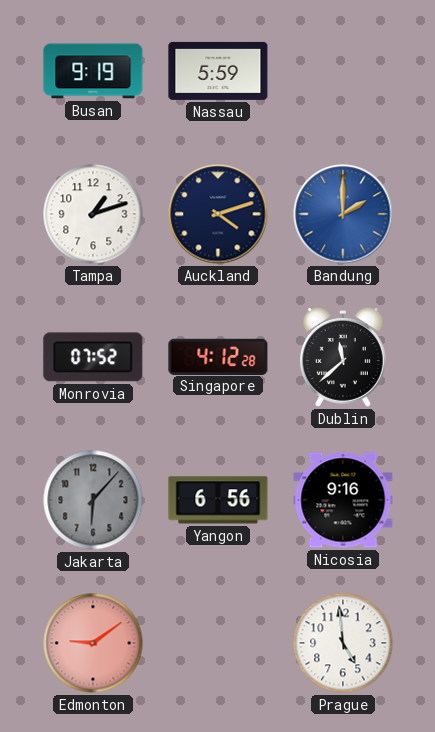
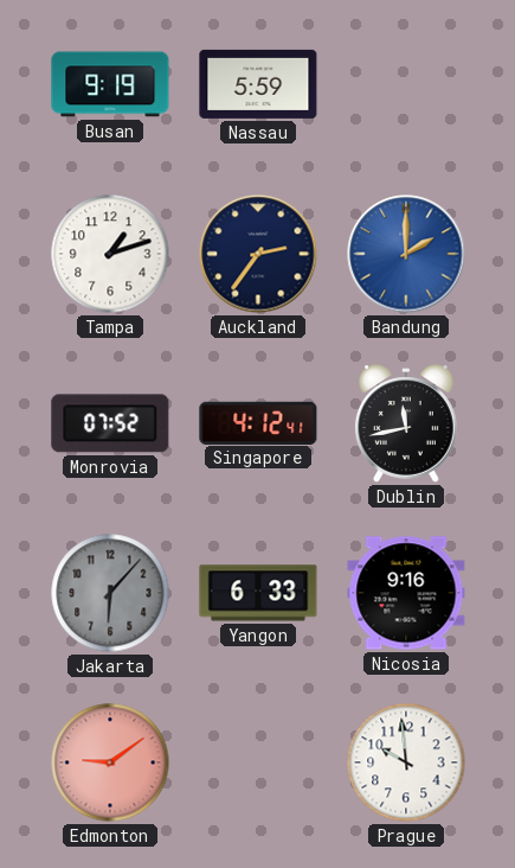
Auckland: 4:12 -> 2:36
Singapore: 4:12:28 -> 4:12:41
Dublin: 11:38 -> 11:43
Yangon: 6:56 -> 6:33
Prague: 4:59 -> 9:59
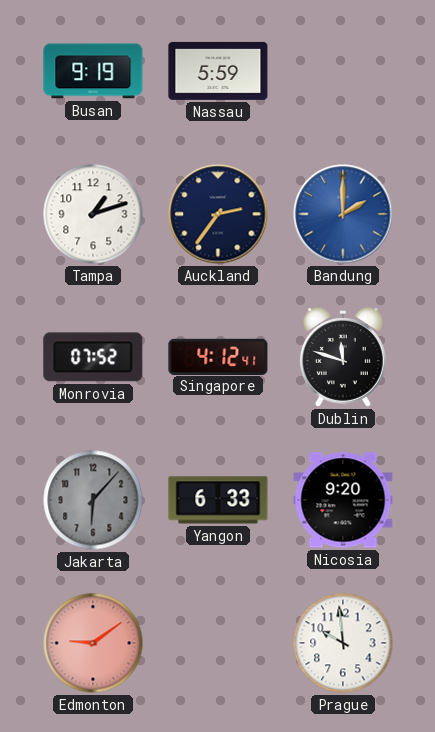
Dublin: 11:43 -> 11:48
Nicosia: 9:16 -> 9:20
